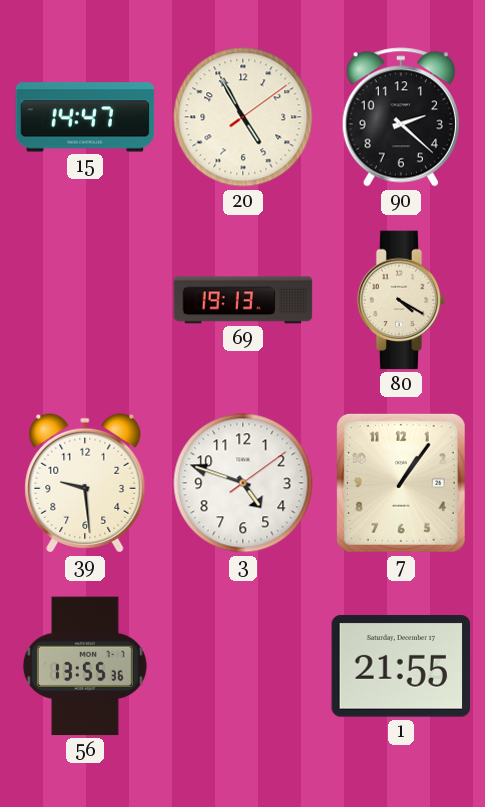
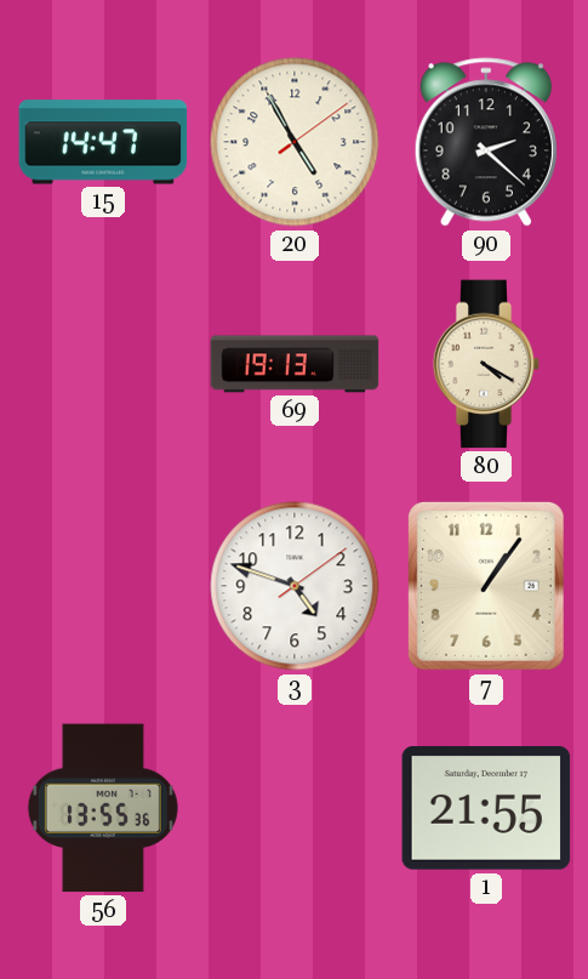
39: 9:29 -> none
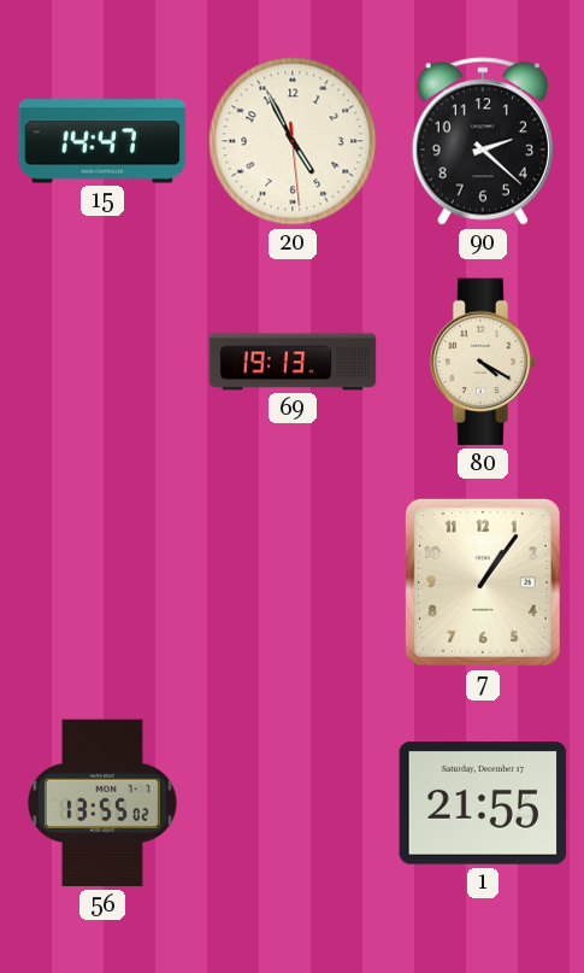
20: 4:55:09 -> 4:55:29
3: 4:48 -> none
56: 13:55:36 -> 13:55:02
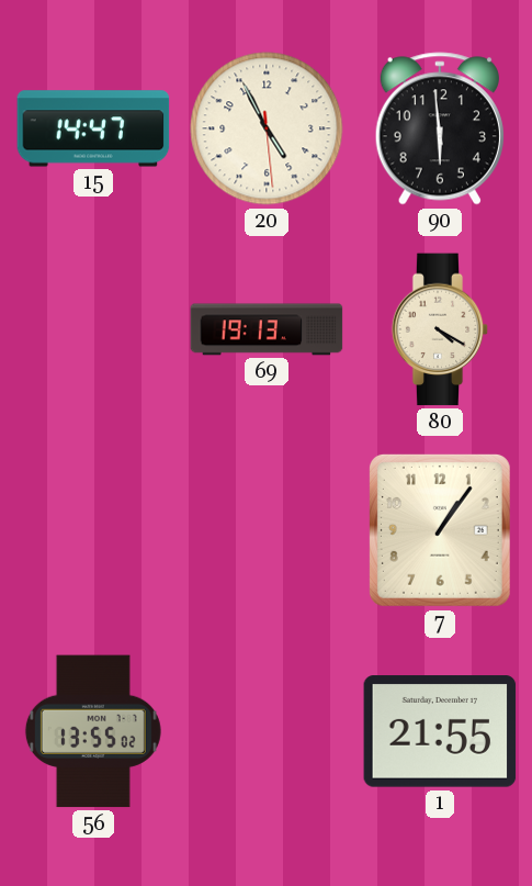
90: 2:22 -> 5:59
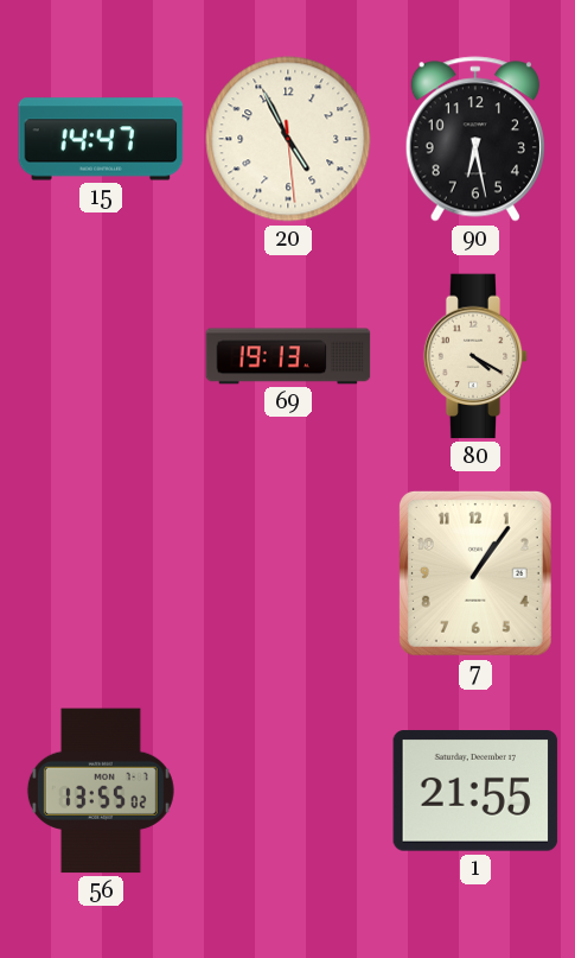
90: 5:59 -> 6:28
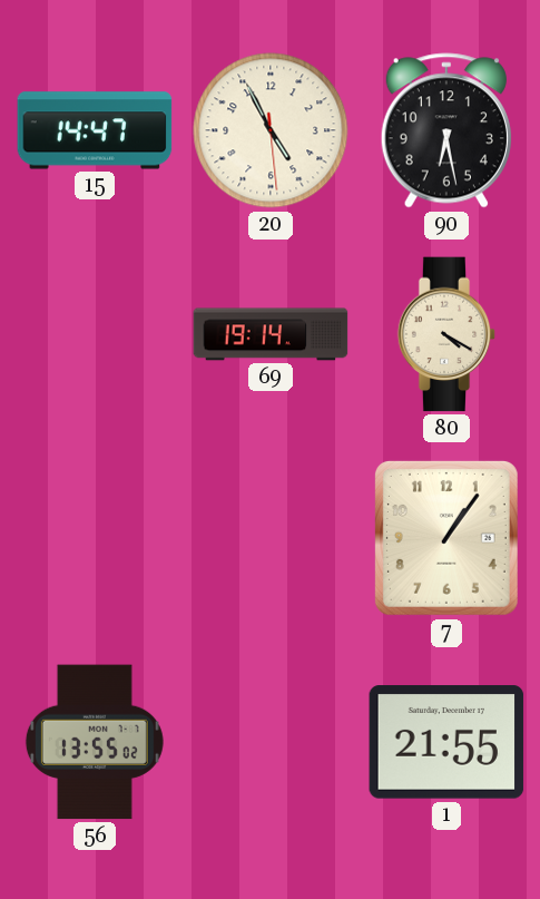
69: 19:13 -> 19:14
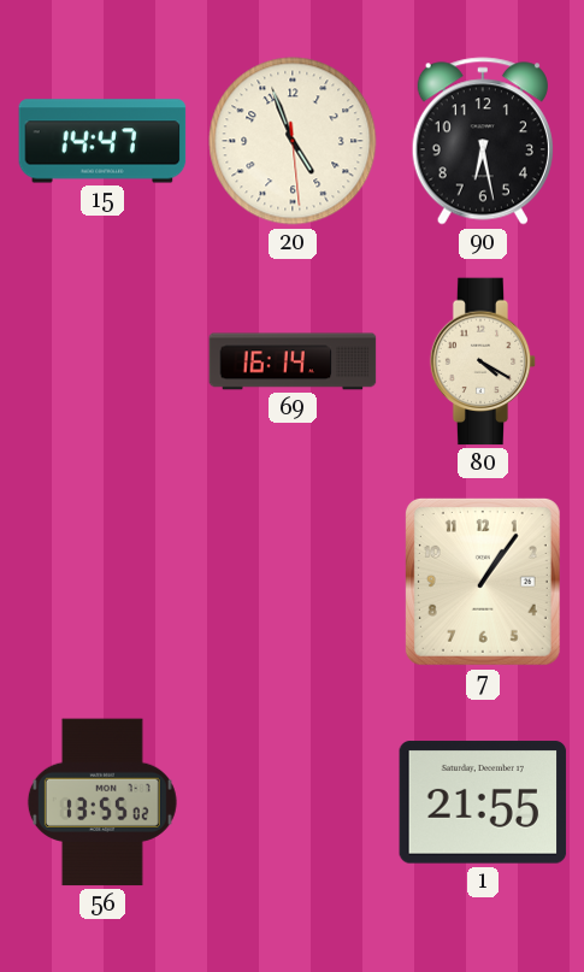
20: 4:55 -> 4:56
69: 19:14 -> 16:14
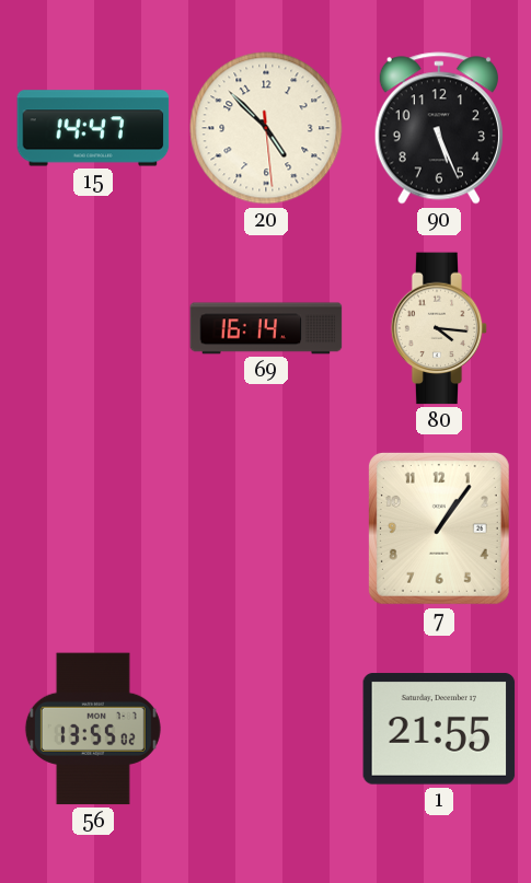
20: 4:56 -> 4:52
90: 6:28 -> 5:26
80: 4:20 -> 4:16
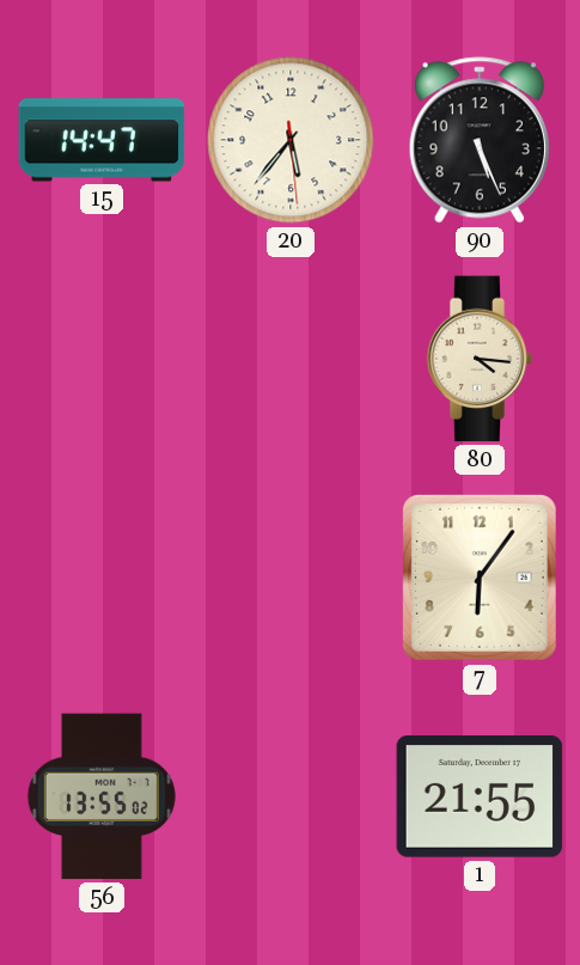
20: 4:52 -> 5:36
69: 16:14 -> none
7: 1:06 -> 6:06
